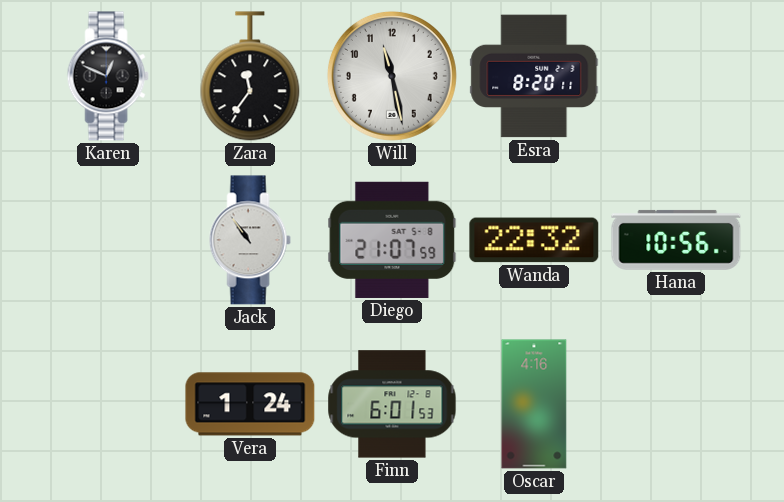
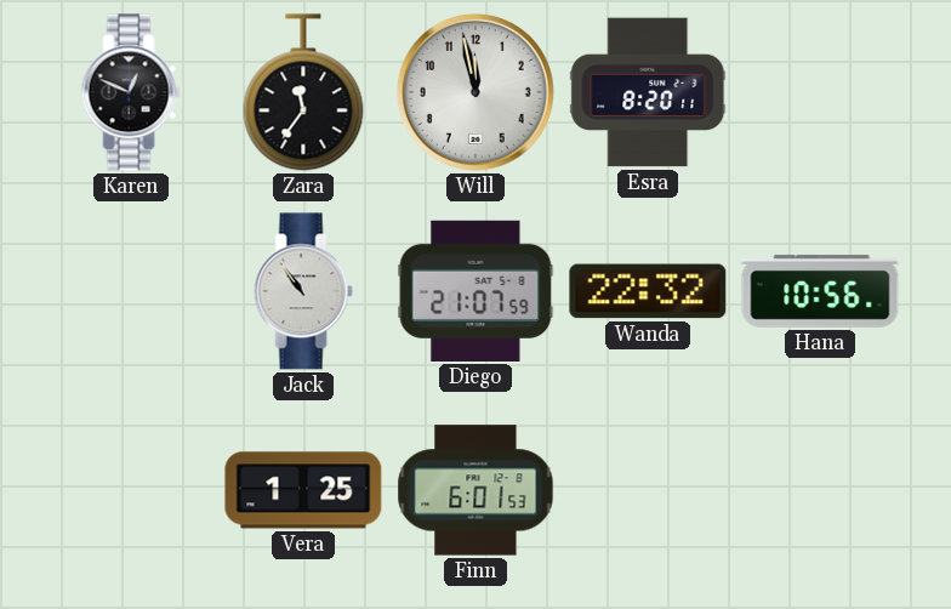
Will: 11:28 -> 11:58
Vera: 1:24 -> 1:25
Oscar: 4:16 -> none
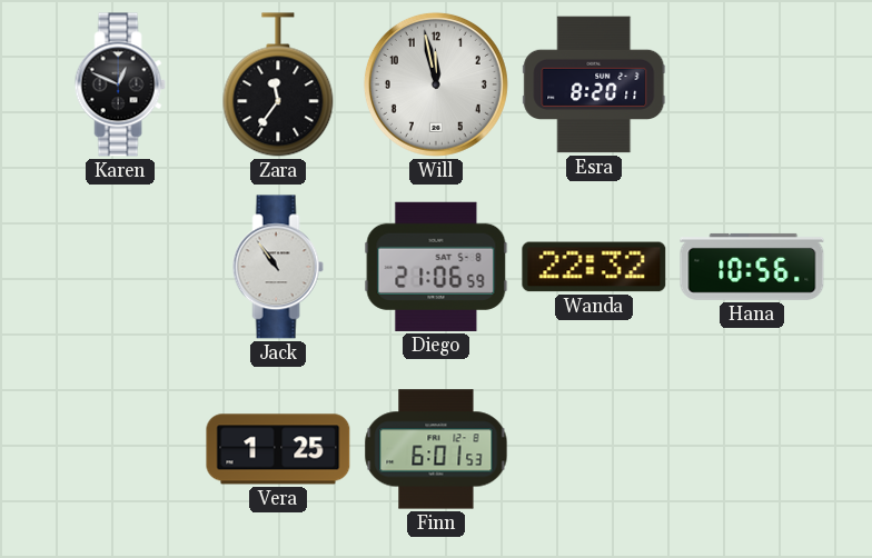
Diego: 21:07 -> 21:06
